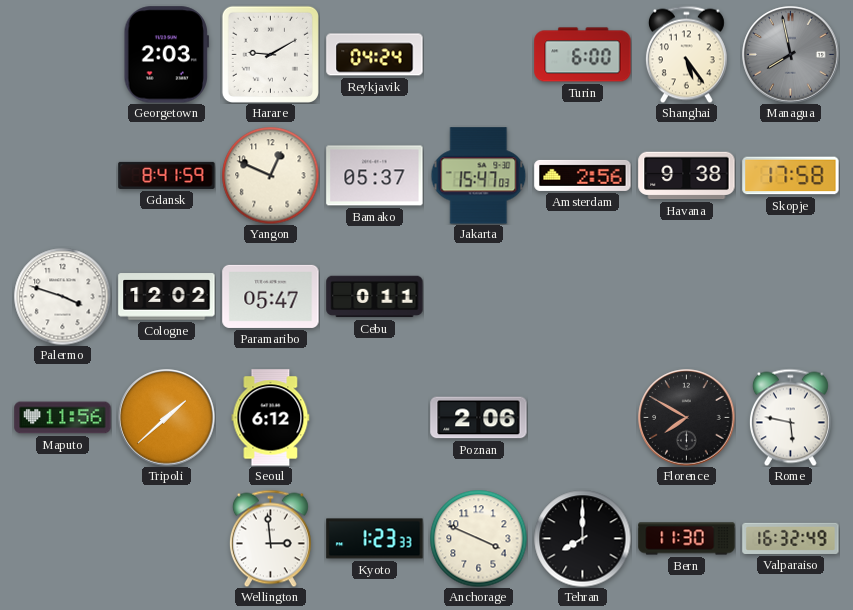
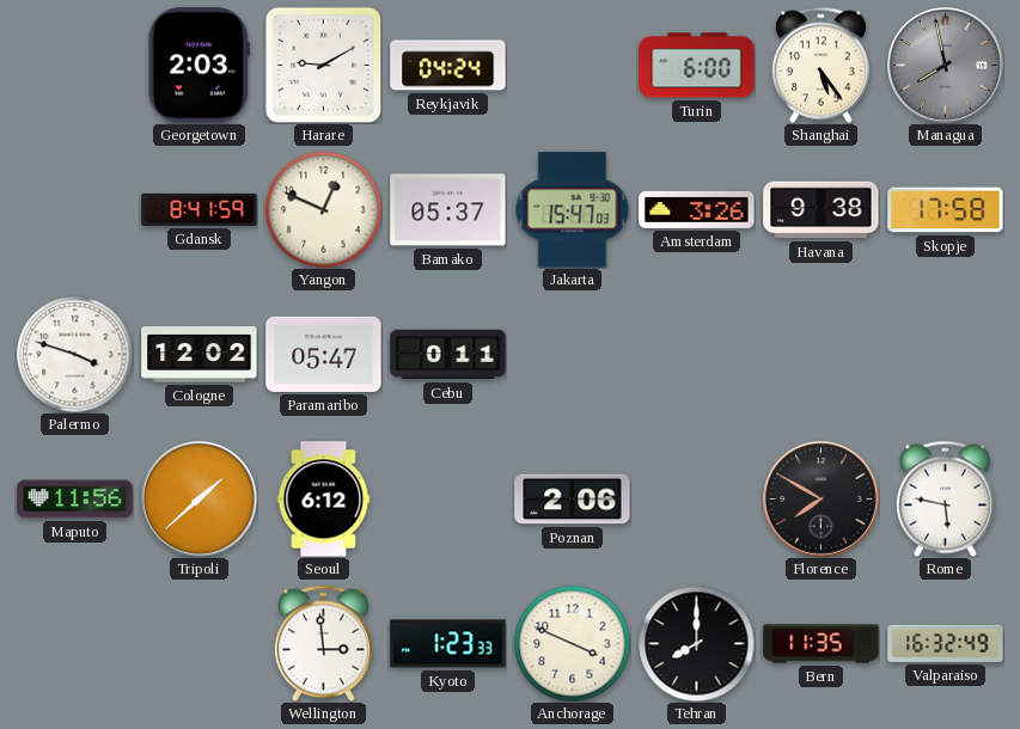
Amsterdam: 2:56 -> 3:26
Bern: 11:30 -> 11:35
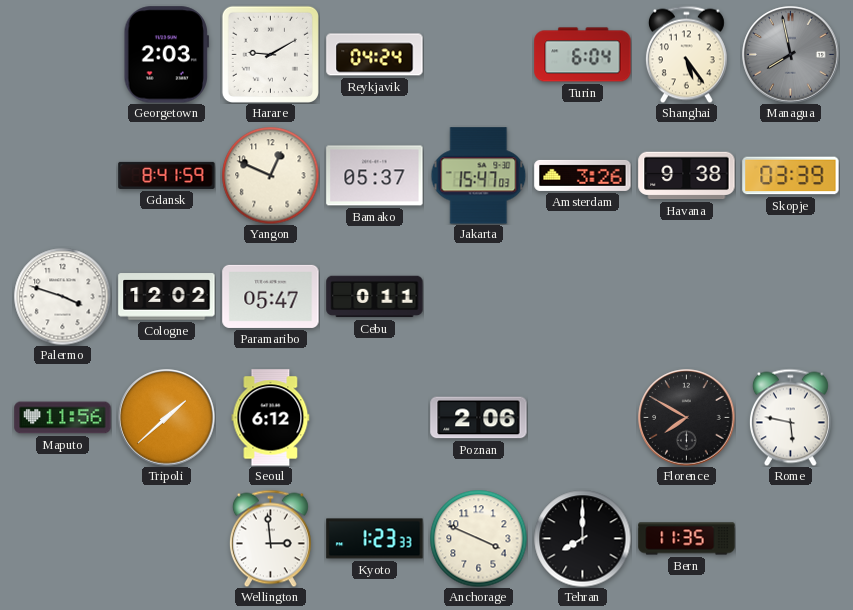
Turin: 6:00 -> 6:04
Skopje: 17:58 -> 03:39
Valparaiso: 16:32 -> none
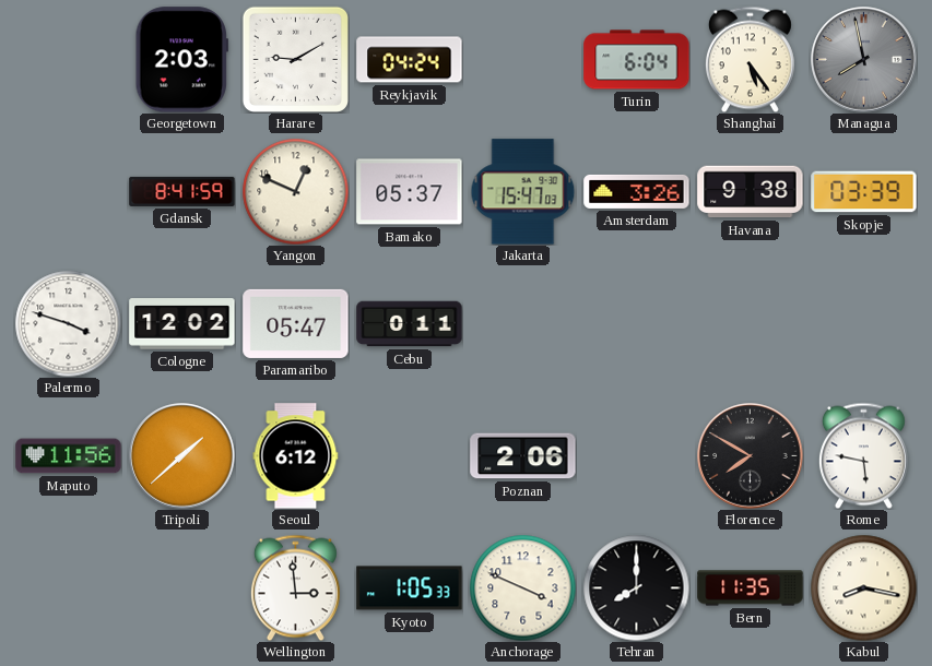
Kyoto: 1:23 -> 1:05
Kabul: none -> 8:17
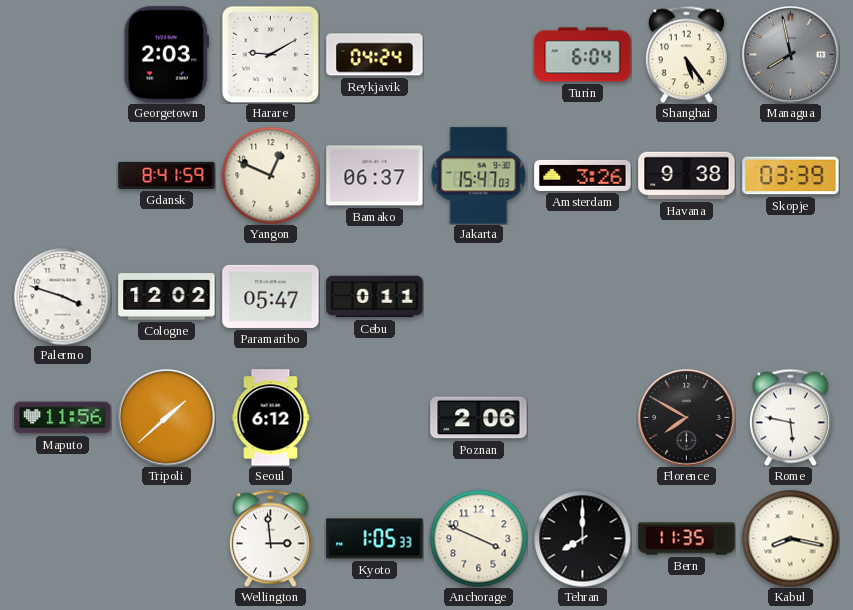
Bamako: 05:37 -> 06:37
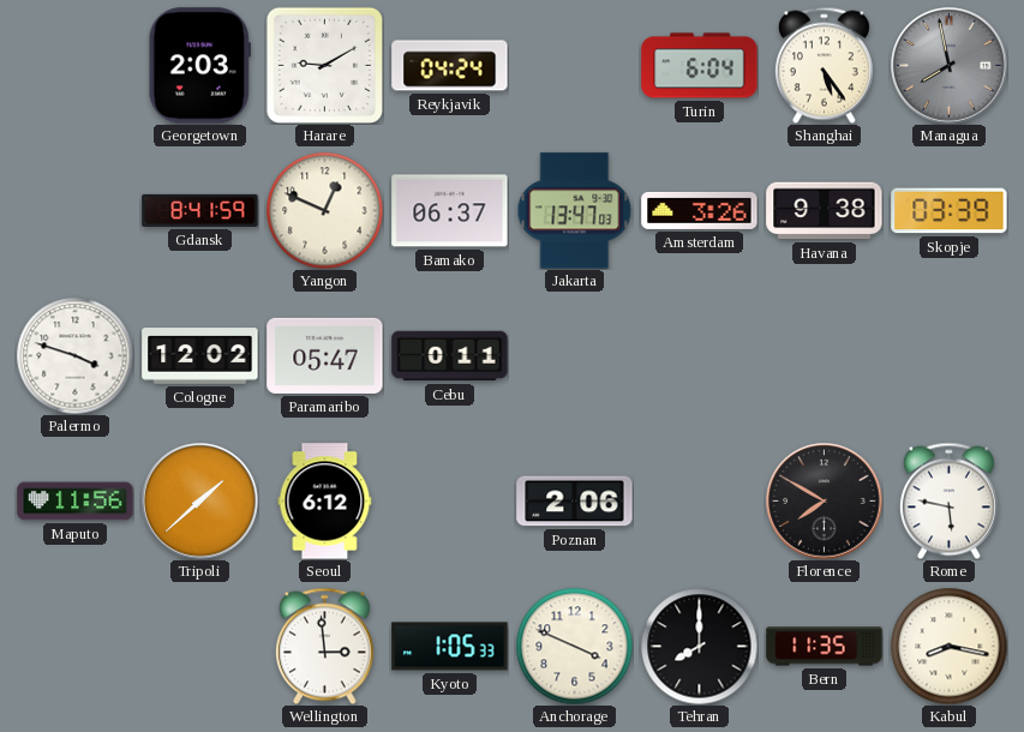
Jakarta: 15:47 -> 13:47
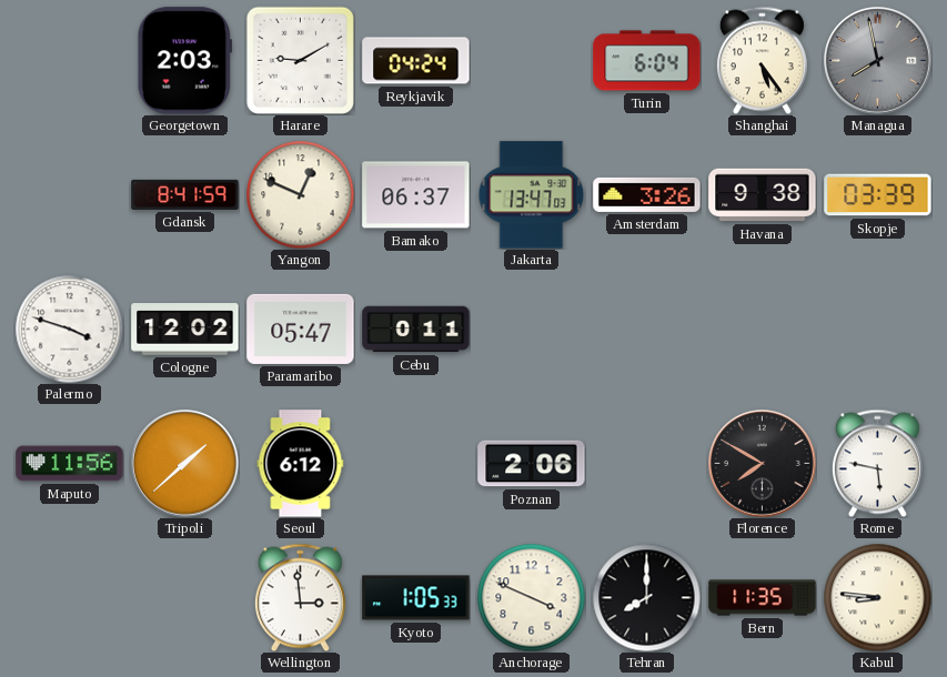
Kabul: 8:17 -> 8:46
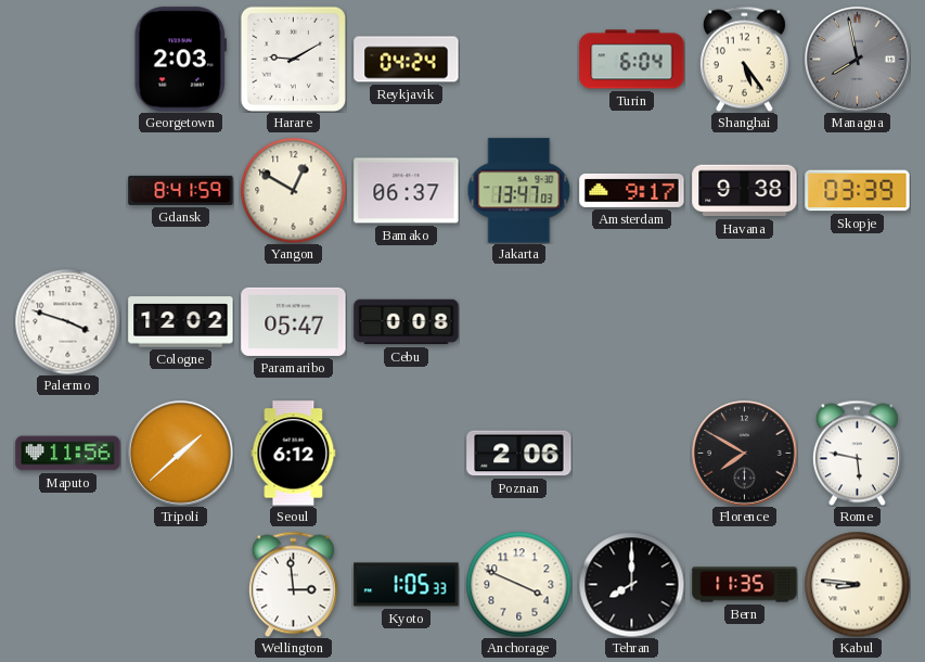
Yangon: 12:49 -> 12:50
Amsterdam: 3:26 -> 9:17
Cebu: 0:11 -> 0:08
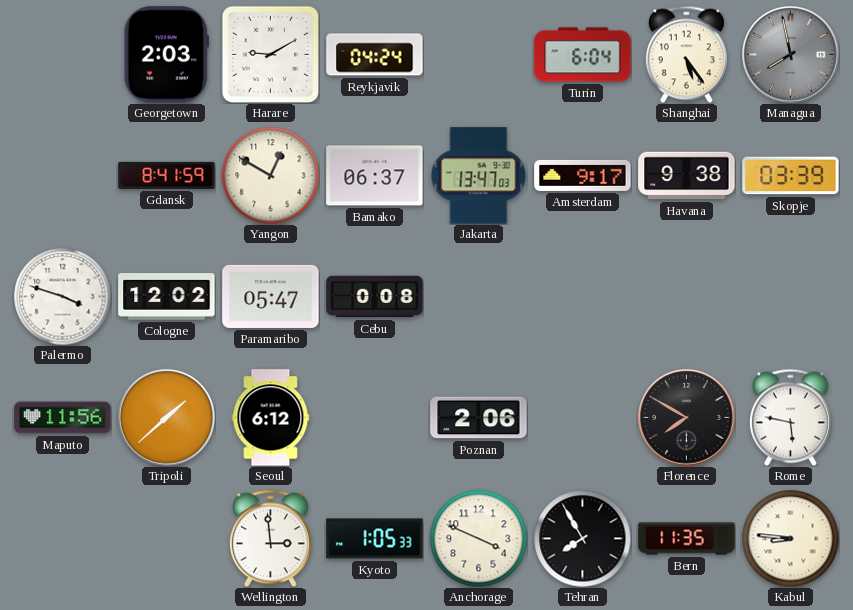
Tehran: 8:00 -> 7:55
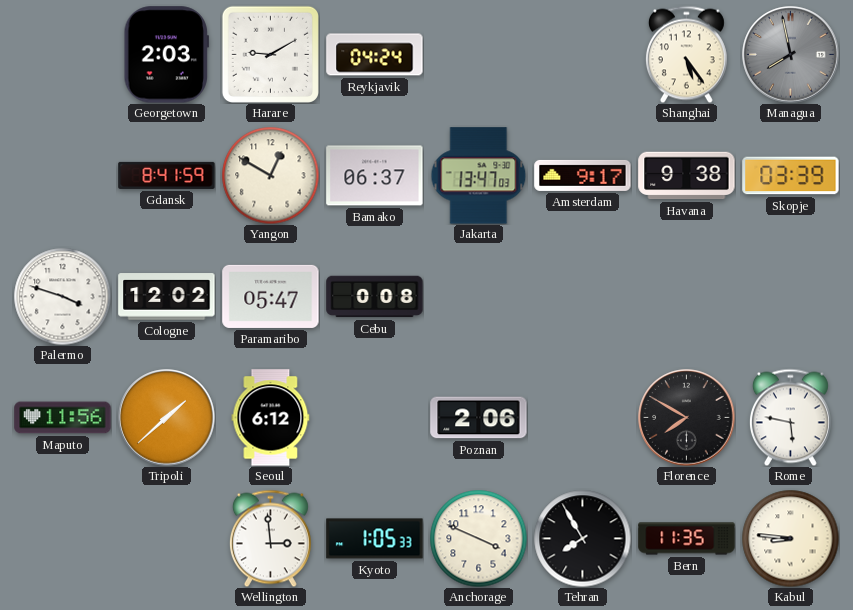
Turin: 6:04 -> none
